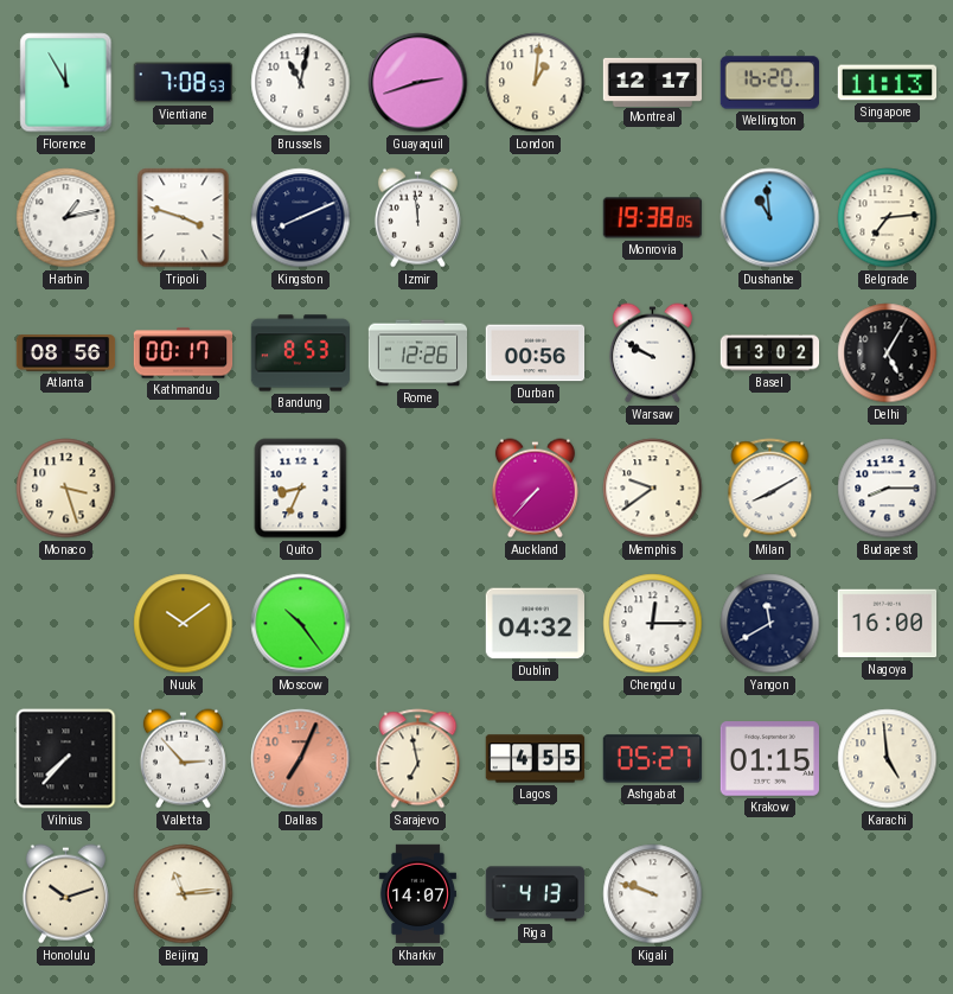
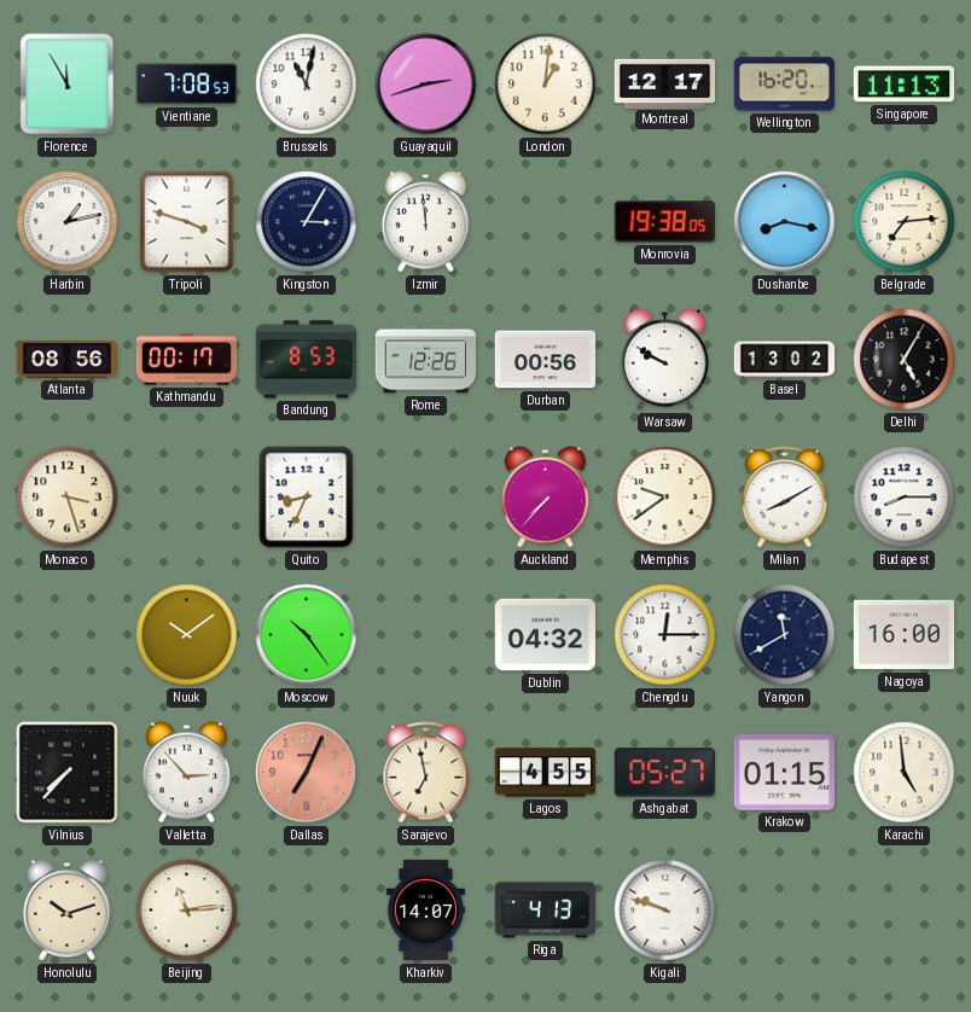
Kingston: 8:11 -> 3:05
Dushanbe: 10:59 -> 8:17
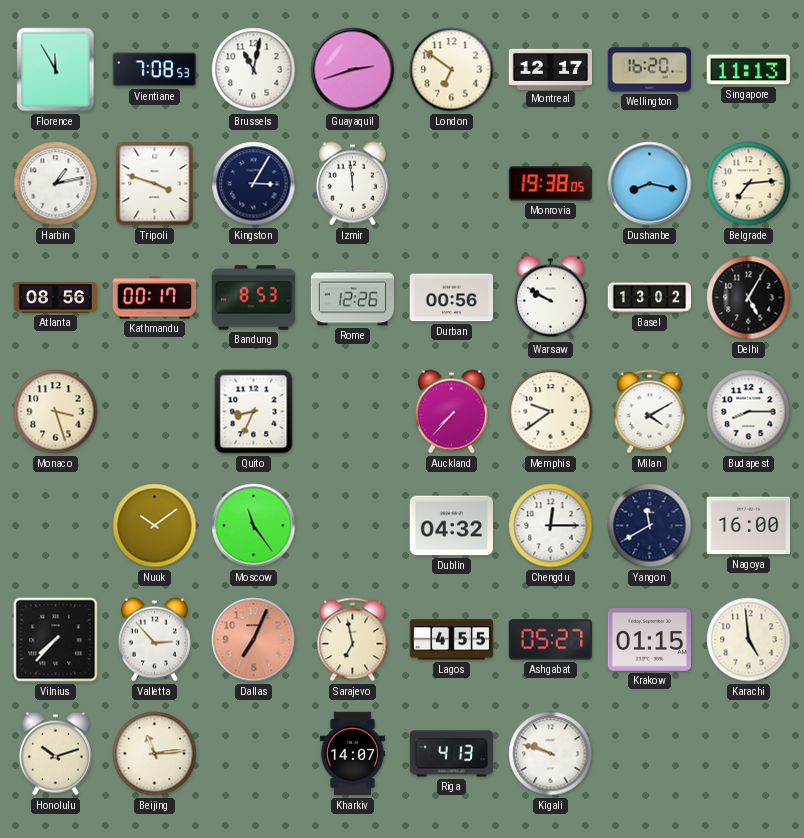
London: 1:01 -> 6:51
Milan: 8:10 -> 4:10
Moscow: 10:24 -> 11:24
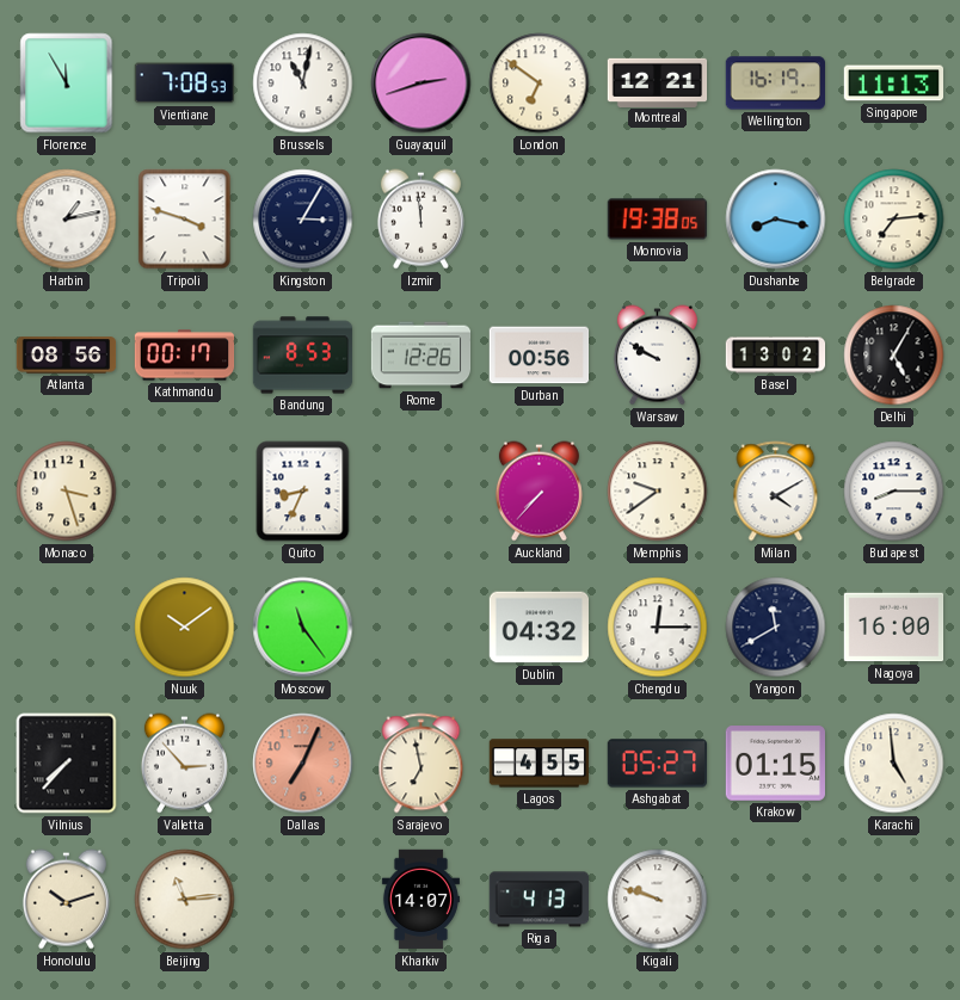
Montreal: 12:17 -> 12:21
Wellington: 16:20 -> 16:19
